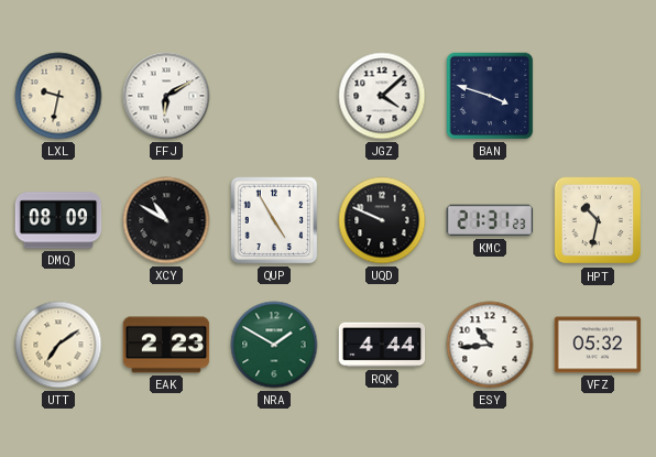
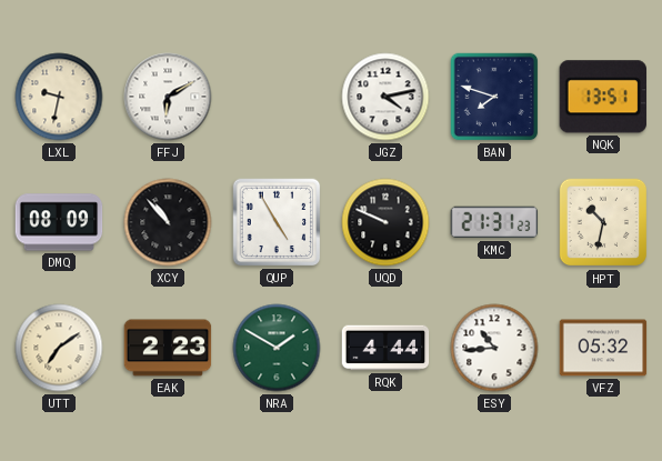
JGZ: 4:08 -> 4:13
BAN: 3:48 -> 7:48
NQK: none -> 13:51
XCY: 10:50 -> 10:53
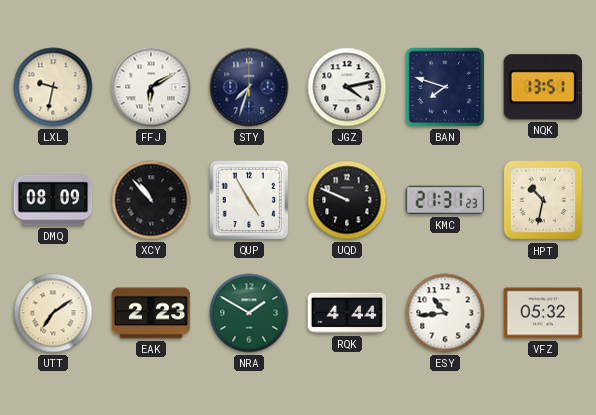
STY: none -> 7:33
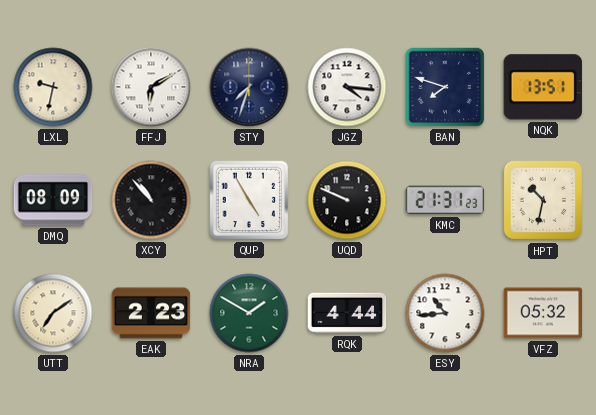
JGZ: 4:13 -> 4:16
